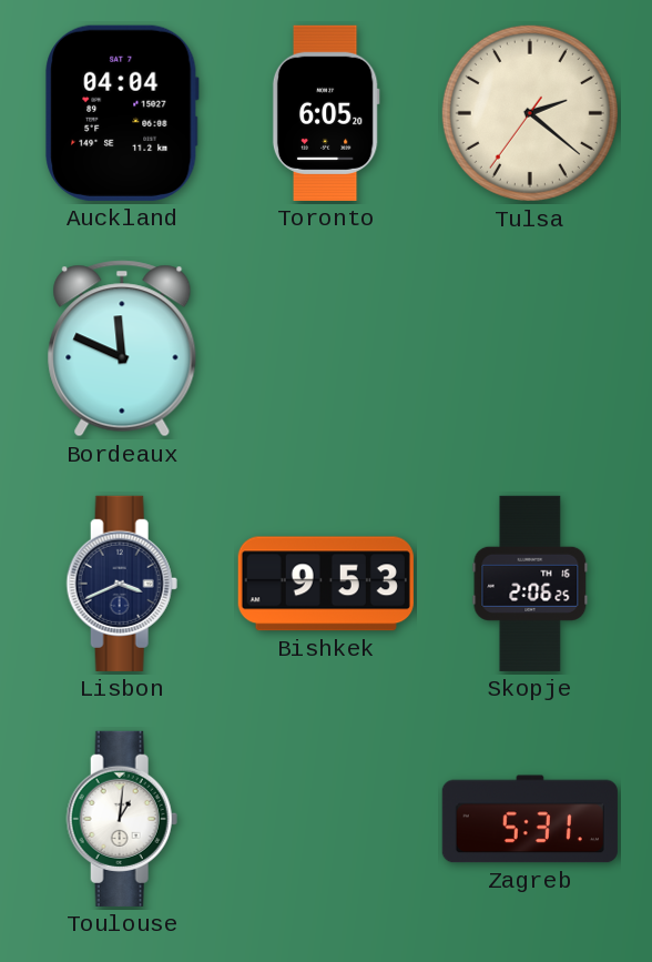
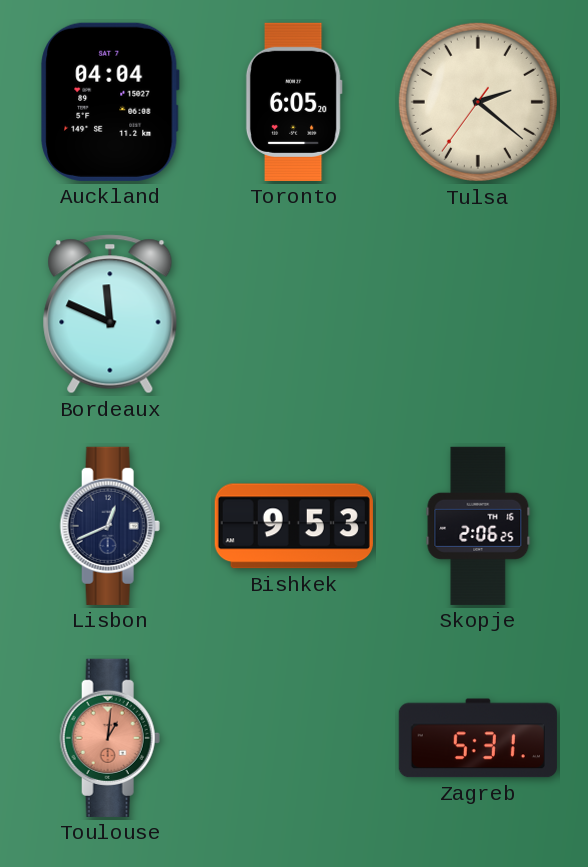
Lisbon: 3:41 -> 12:41
Toulouse dial: white -> salmon
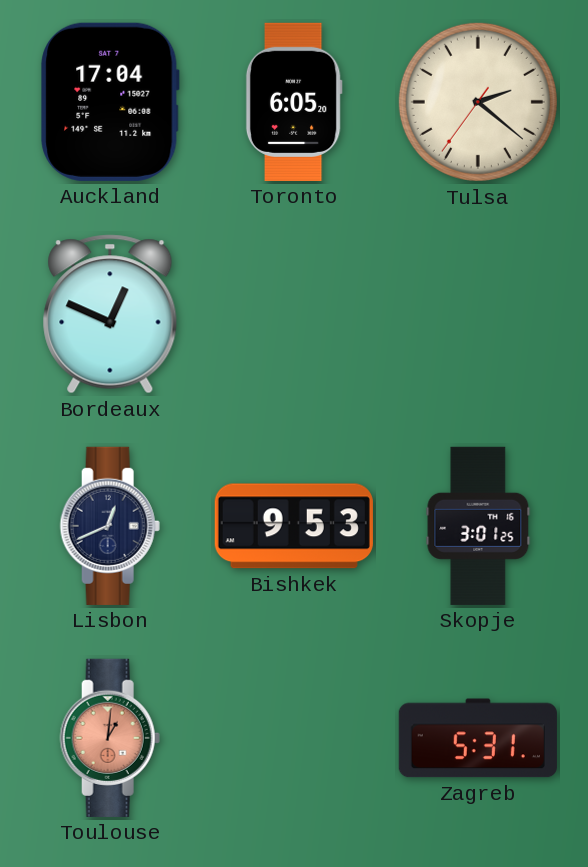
Auckland: 04:04 -> 17:04
Bordeaux: 11:49 -> 12:49
Skopje: 2:06 -> 3:01
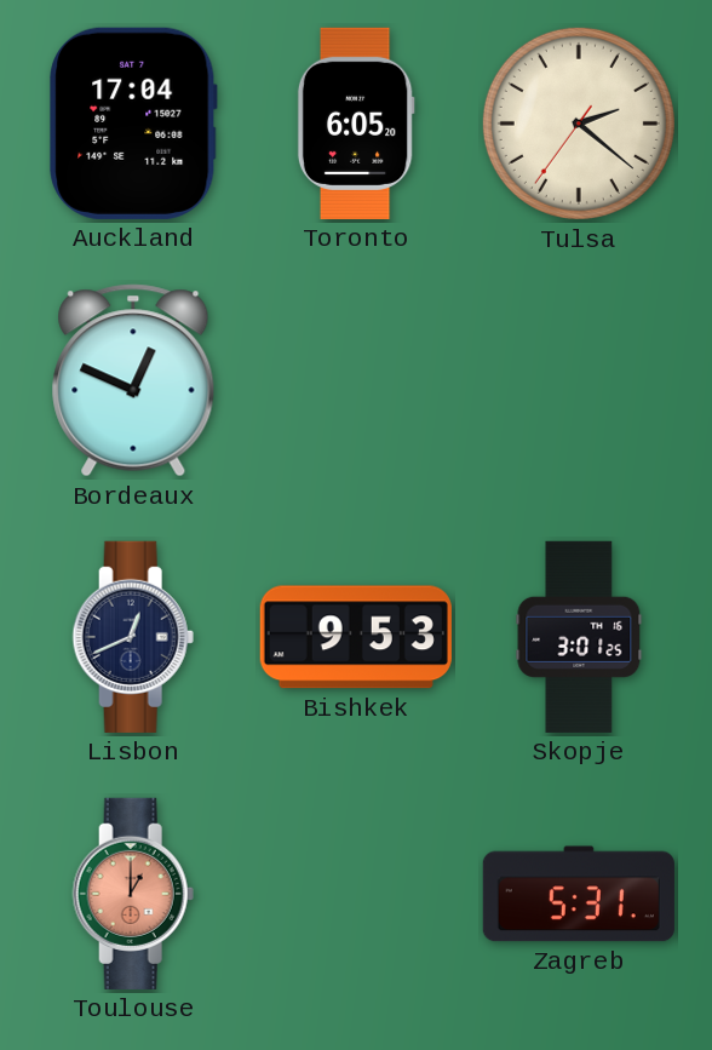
Toulouse: 1:01 -> 1:00
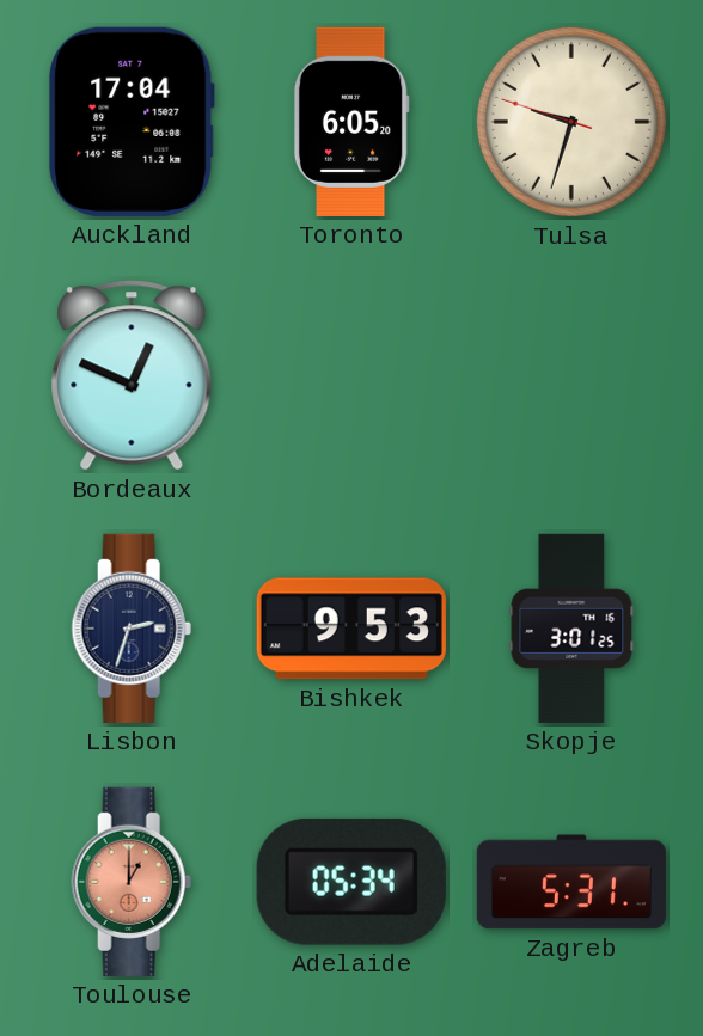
Tulsa: 2:21 -> 9:32
Lisbon: 12:41 -> 2:33
Adelaide: none -> 05:34
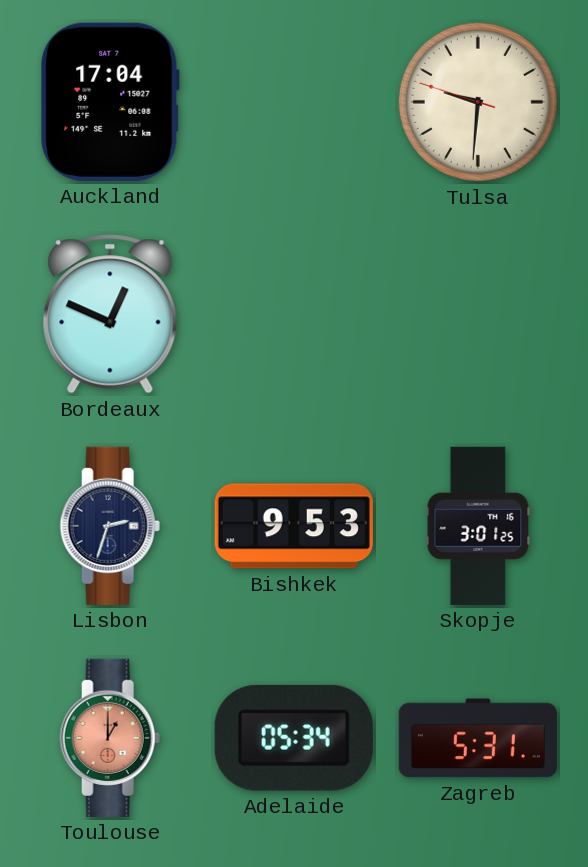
Toronto: 6:05 -> none
Tulsa: 9:32 -> 9:30
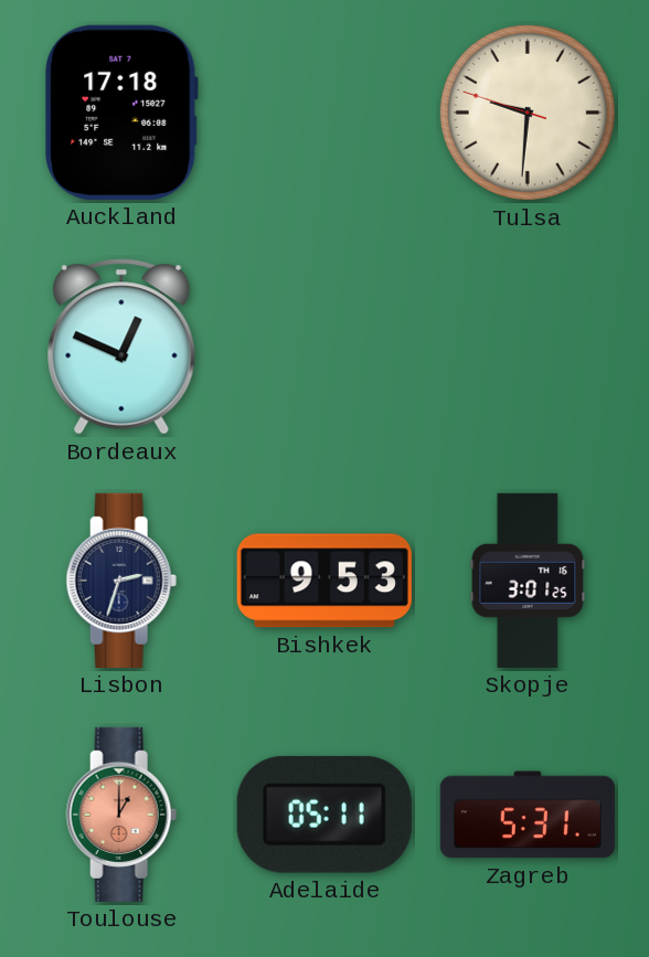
Auckland: 17:04 -> 17:18
Adelaide: 05:34 -> 05:11
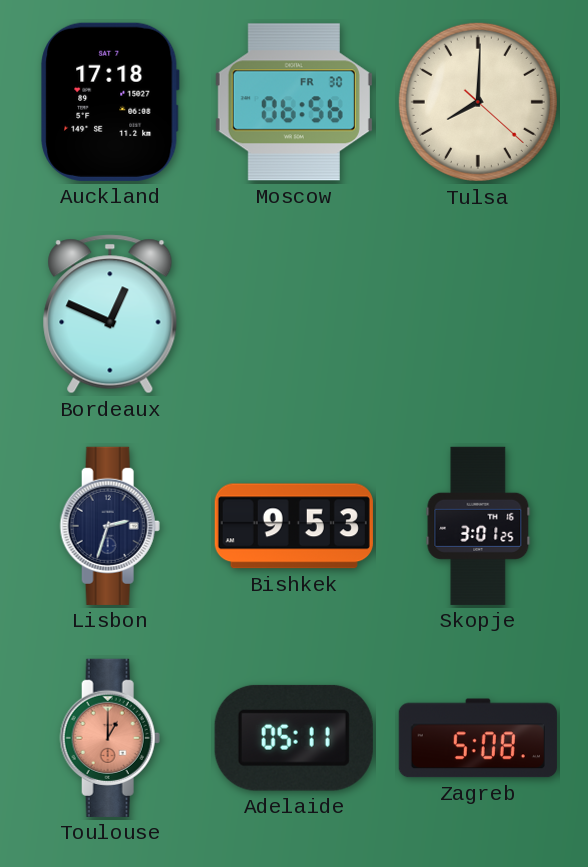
Moscow: none -> 06:56
Tulsa: 9:30 -> 8:00
Zagreb: 5:31 -> 5:08
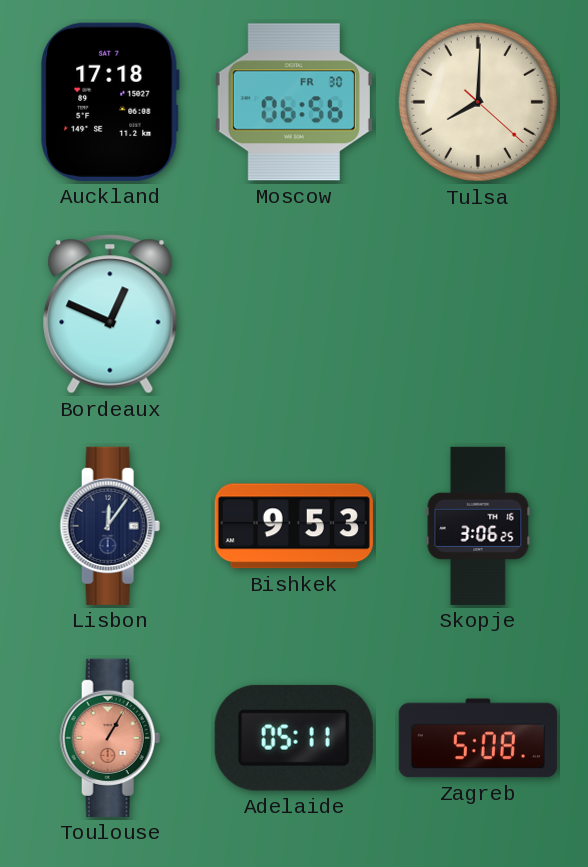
Lisbon: 2:33 -> 12:06
Skopje: 3:01 -> 3:06
Toulouse: 1:00 -> 1:05
